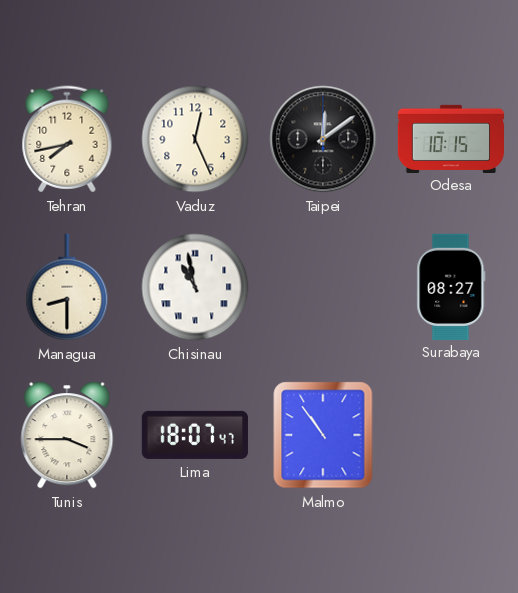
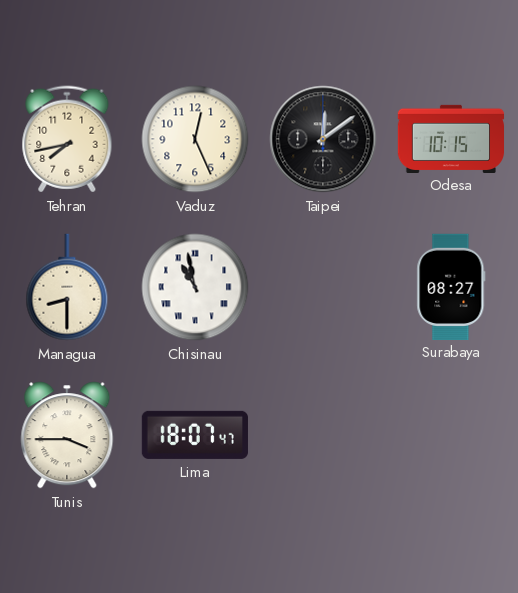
Malmo: 10:54 -> none
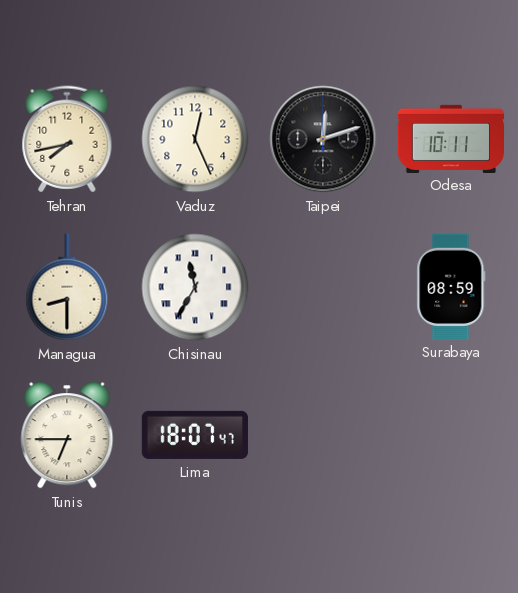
Taipei: 12:09 -> 12:12
Odesa: 10:15 -> 10:11
Chisinau: 10:58 -> 11:35
Surabaya: 08:27 -> 08:59
Tunis: 3:45 -> 6:45
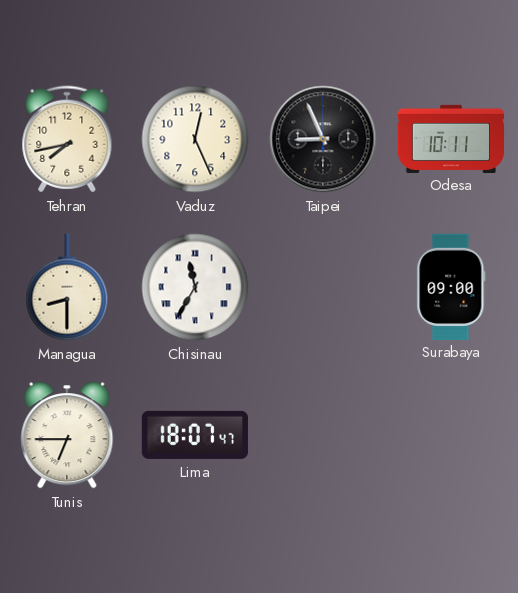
Taipei: 12:12 -> 8:56
Surabaya: 08:59 -> 09:00
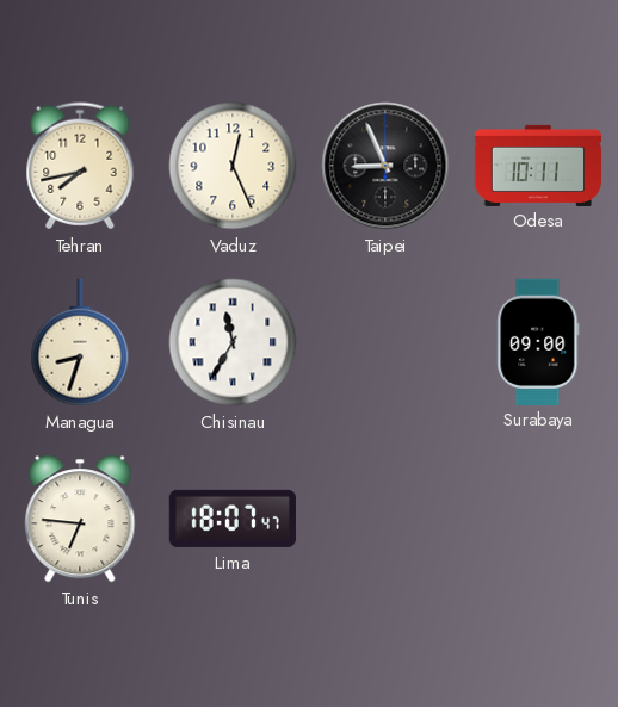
Managua: 8:30 -> 8:33
Tunis: 6:45 -> 6:46
